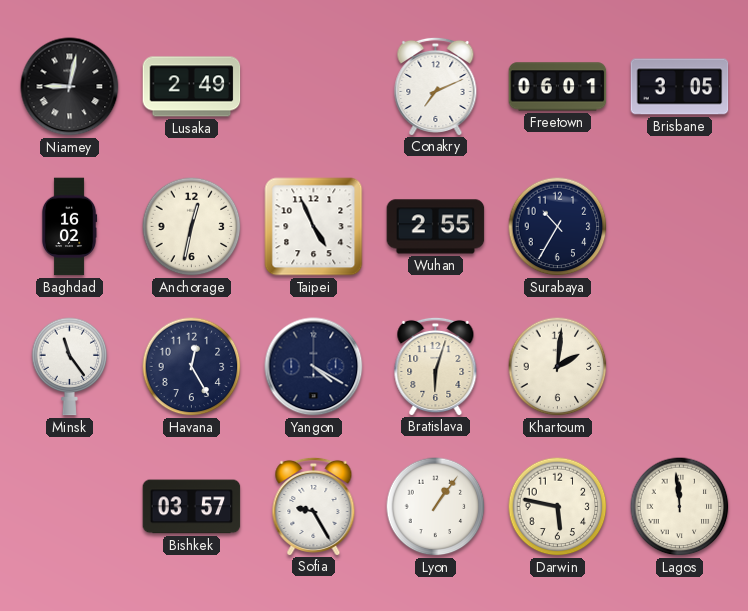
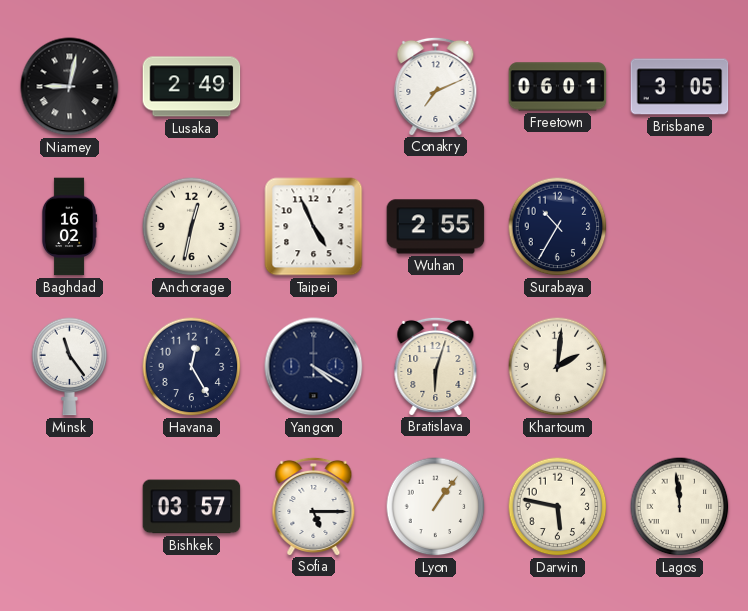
Sofia: 9:25 -> 5:15
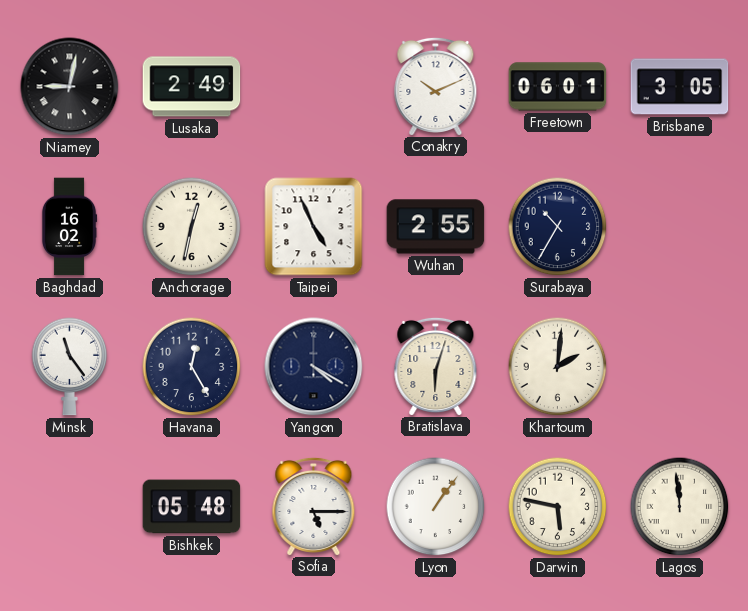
Conakry: 7:11 -> 10:11
Bishkek: 03:57 -> 05:48
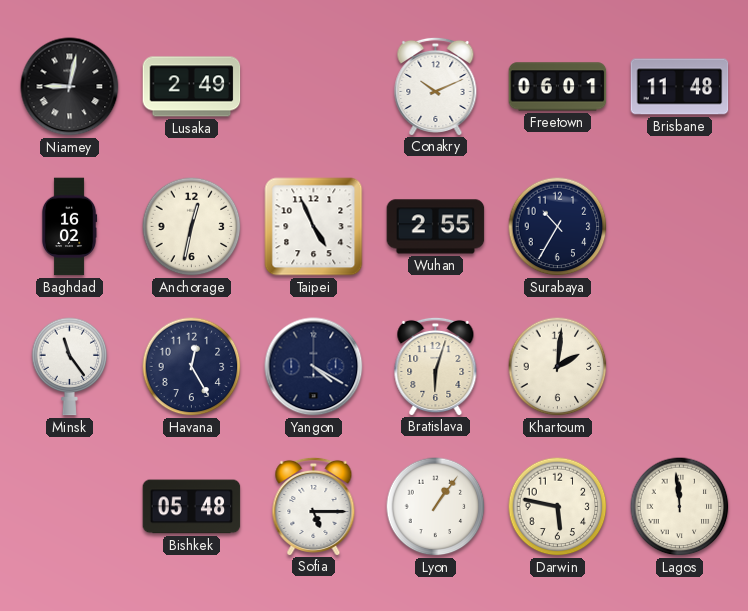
Brisbane: 3:05 -> 11:48
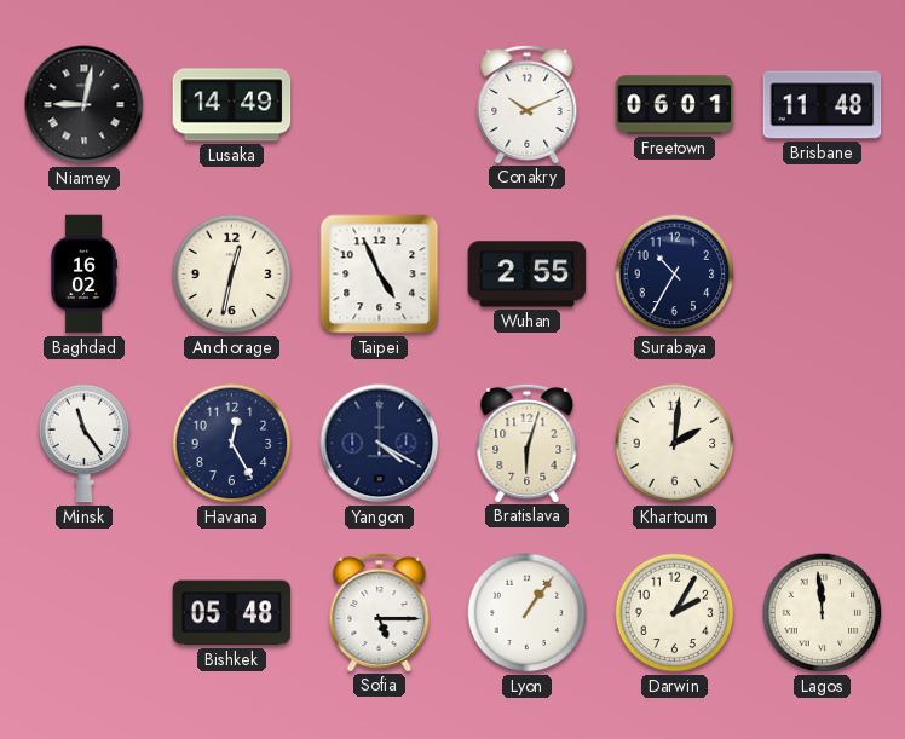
Lusaka: 2:49 -> 14:49
Darwin: 5:47 -> 2:05
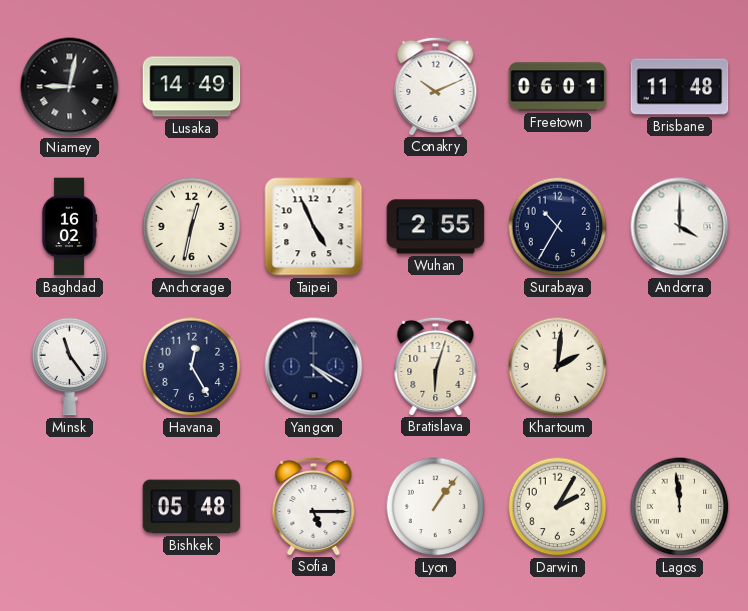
Andorra: none -> 4:00
